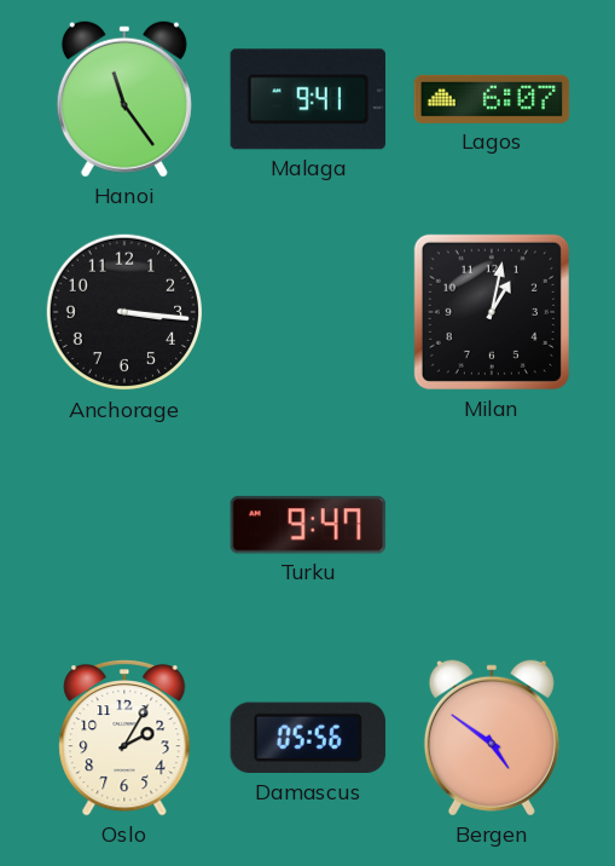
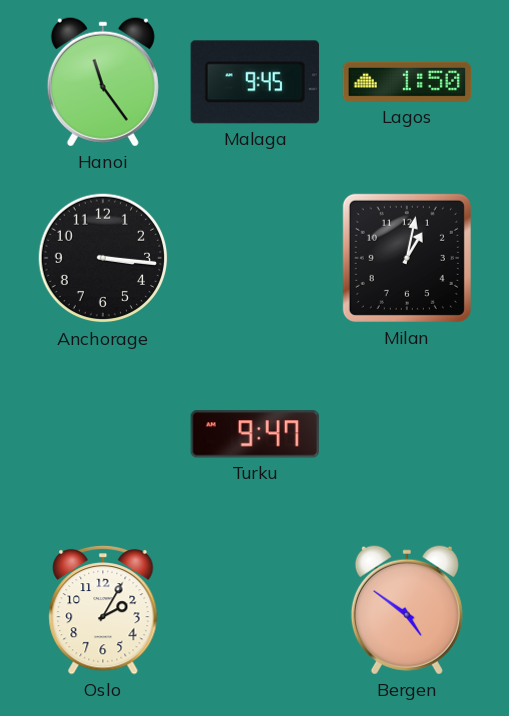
Malaga: 9:41 -> 9:45
Lagos: 6:07 -> 1:50
Damascus: 05:56 -> none
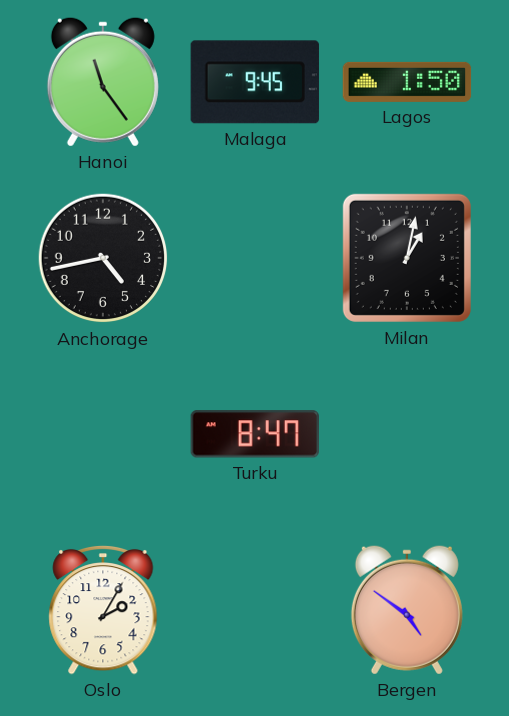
Anchorage: 3:16 -> 4:43
Turku: 9:47 -> 8:47
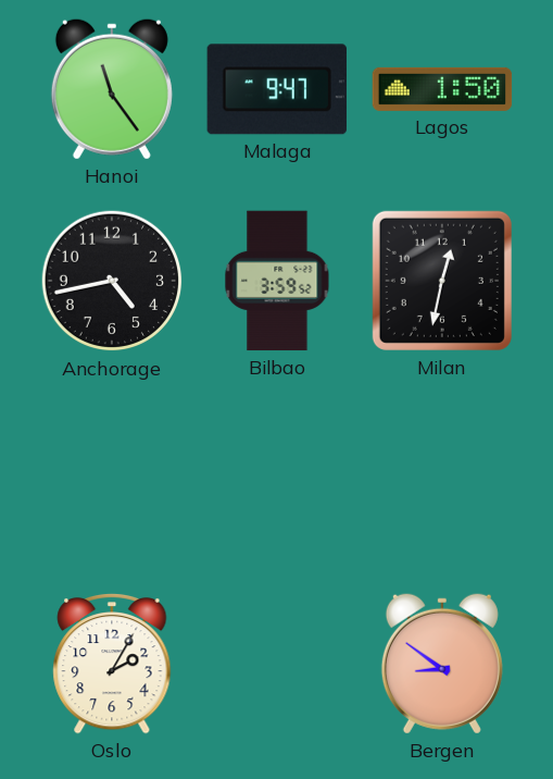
Malaga: 9:45 -> 9:47
Bilbao: none -> 3:59
Milan: 1:02 -> 12:32
Turku: 8:47 -> none
Bergen: 4:51 -> 8:51
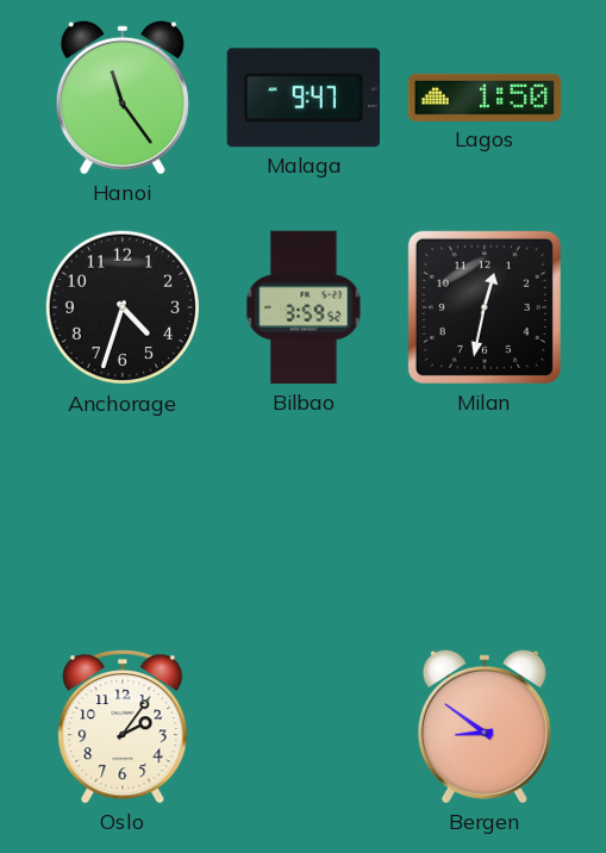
Anchorage: 4:43 -> 4:33
Oslo: 2:05 -> 2:06
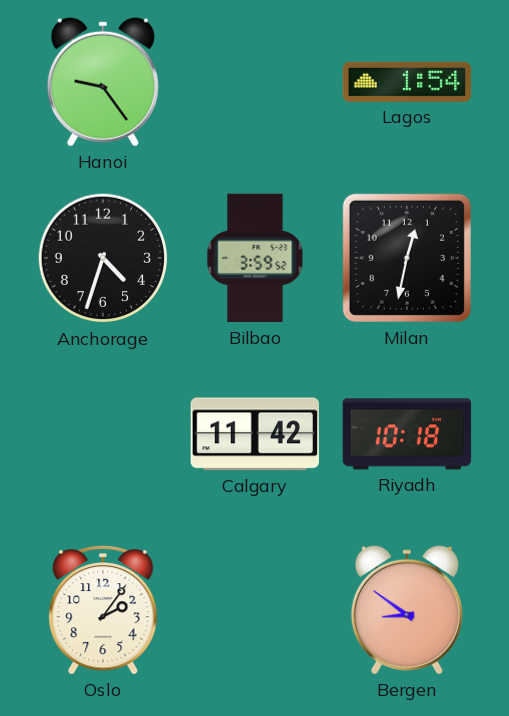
Hanoi: 11:24 -> 9:24
Malaga: 9:47 -> none
Lagos: 1:50 -> 1:54
Calgary: none -> 11:42
Riyadh: none -> 10:18
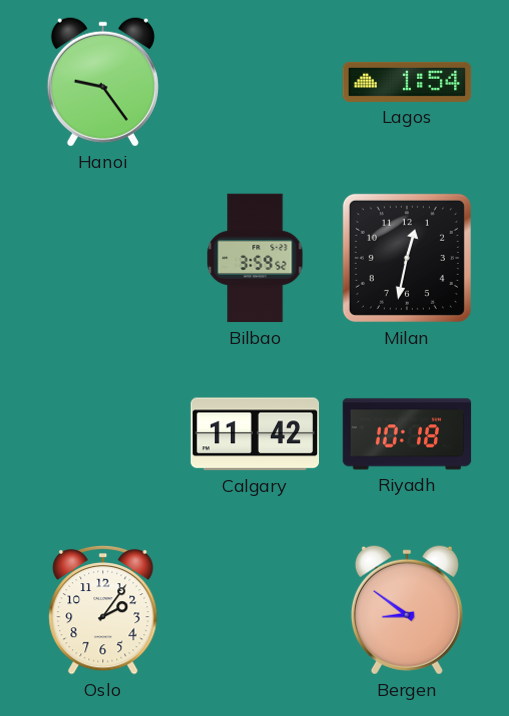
Anchorage: 4:33 -> none
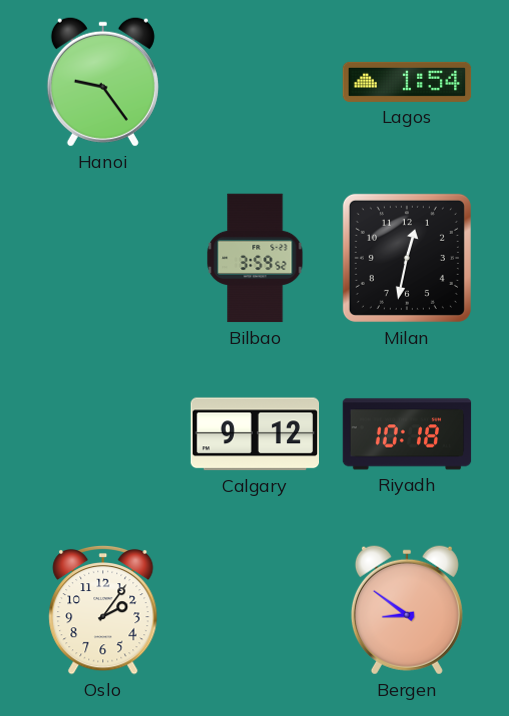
Calgary: 11:42 -> 9:12
